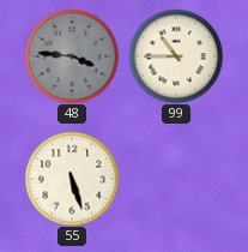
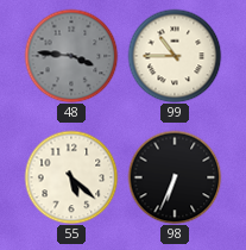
55: 5:27 -> 5:22
98: none -> 6:34
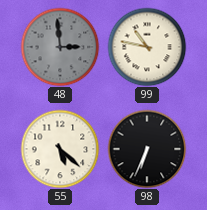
48: 3:46 -> 2:59
99: 10:45 -> 10:47
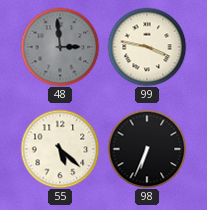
99: 10:47 -> 3:47
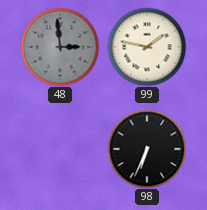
99: 3:47 -> 1:47
55: 5:22 -> none
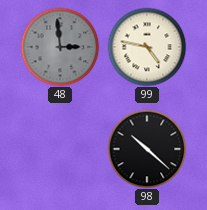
99: 1:47 -> 4:47
98: 6:34 -> 10:22
